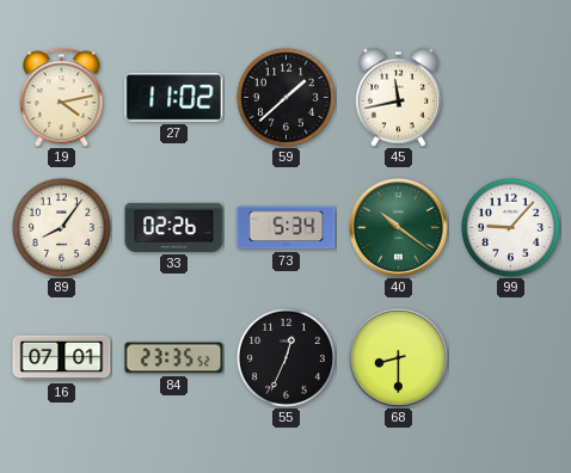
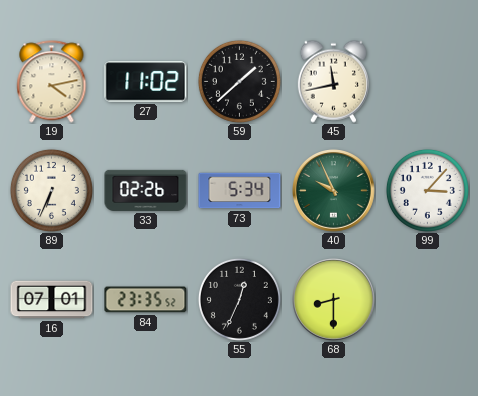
89: 8:06 -> 6:34
40: 10:21 -> 9:56
99: 9:07 -> 3:07
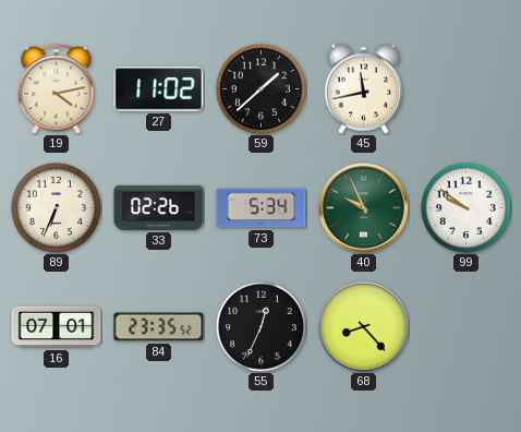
99: 3:07 -> 9:51
68: 8:30 -> 8:23
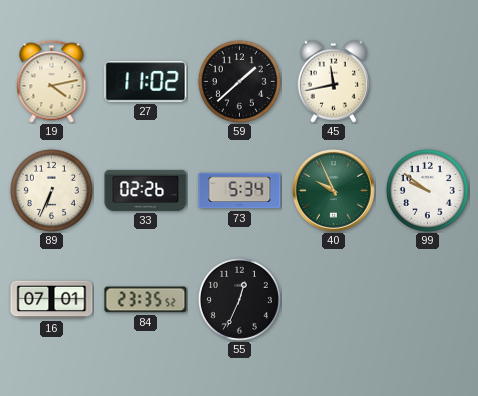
68: 8:23 -> none
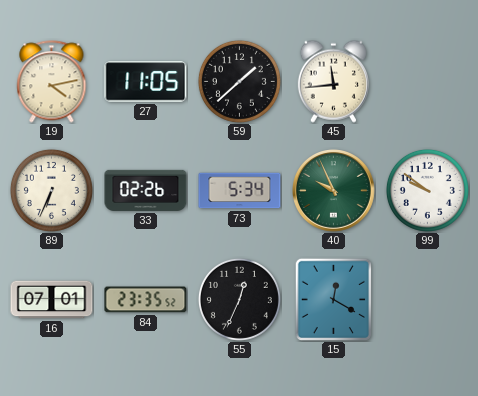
27: 11:02 -> 11:05
45: 11:43 -> 11:44
15: none -> 12:20
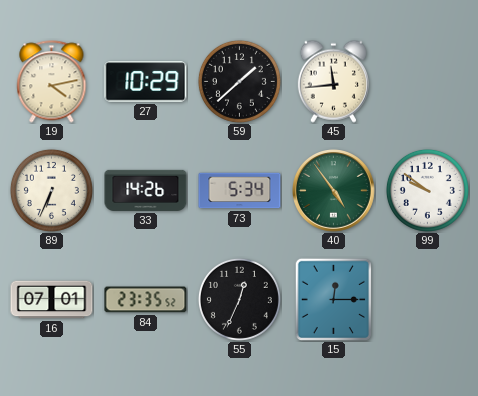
27: 11:05 -> 10:29
33: 02:26 -> 14:26
40: 9:56 -> 4:54
15: 12:20 -> 12:15
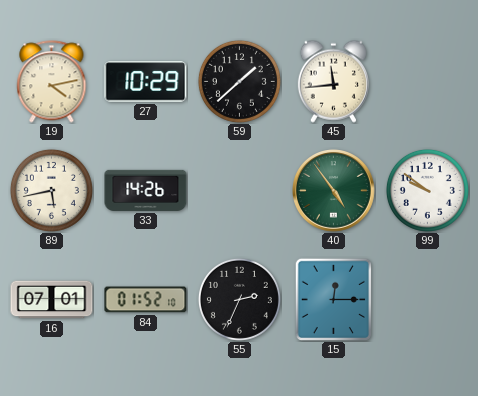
89: 6:34 -> 5:43
73: 5:34 -> none
84: 23:35 -> 01:52
55: 12:34 -> 2:34
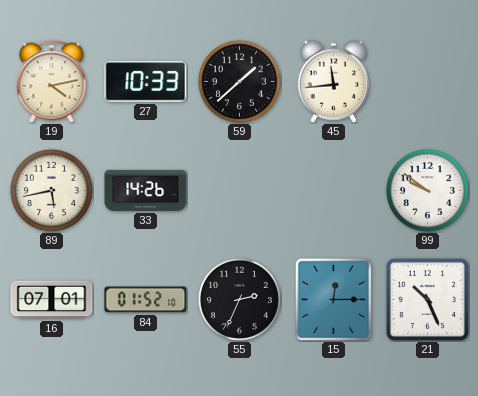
27: 10:29 -> 10:33
40: 4:54 -> none
21: none -> 10:26
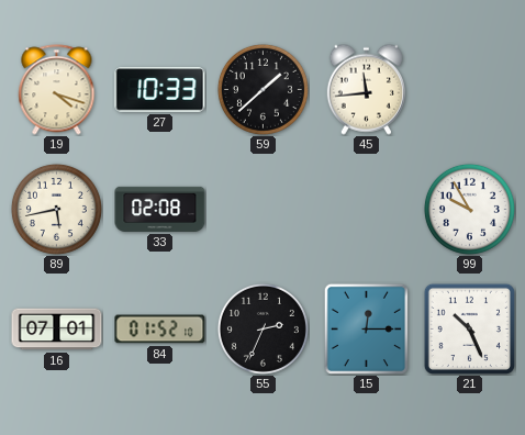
19: 4:13 -> 4:18
33: 14:26 -> 02:08
99: 9:51 -> 9:55
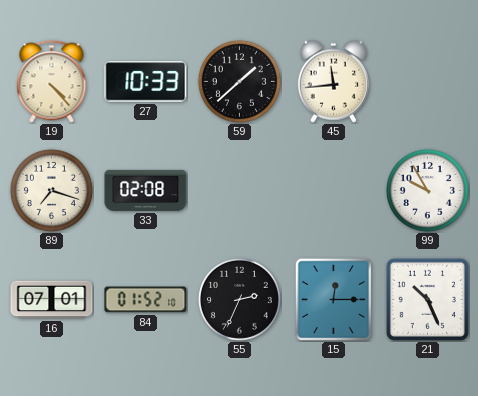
19: 4:18 -> 4:23
89: 5:43 -> 7:18
